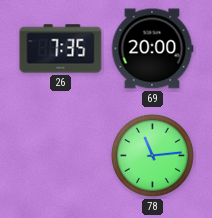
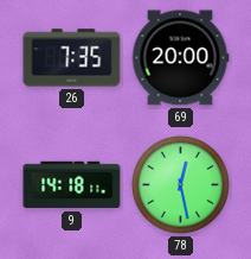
9: none -> 14:18
78: 11:14 -> 12:28
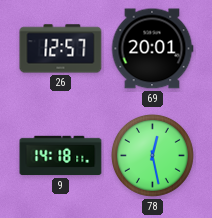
26: 7:35 -> 12:57
69: 20:00 -> 20:01
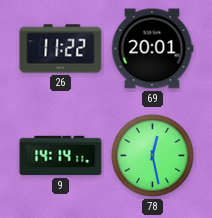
26: 12:57 -> 11:22
9: 14:18 -> 14:14
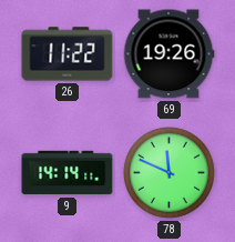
69: 20:01 -> 19:26
78: 12:28 -> 11:49
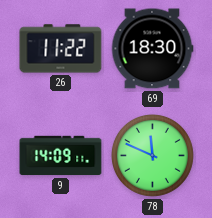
69: 19:26 -> 18:30
9: 14:14 -> 14:09
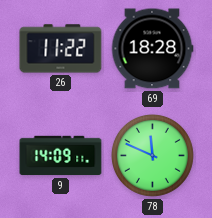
69: 18:30 -> 18:28
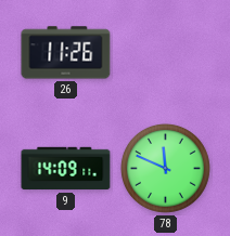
26: 11:22 -> 11:26
69: 18:28 -> none
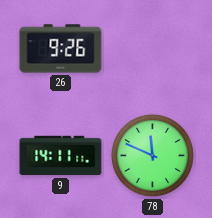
26: 11:26 -> 9:26
9: 14:09 -> 14:11
